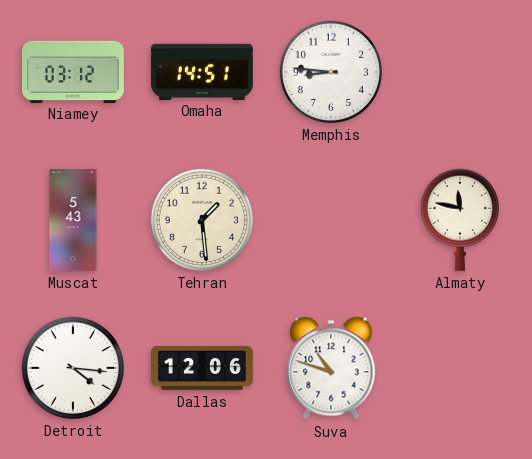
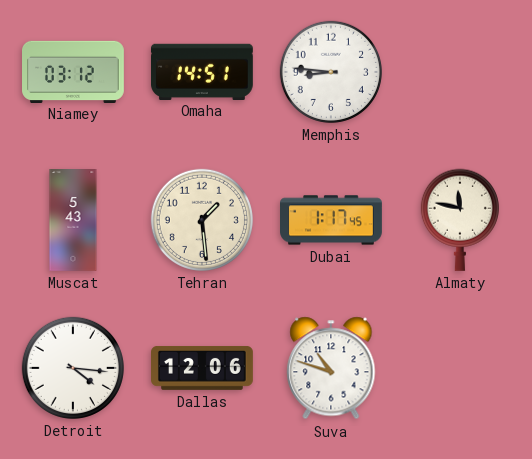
Dubai: none -> 1:17
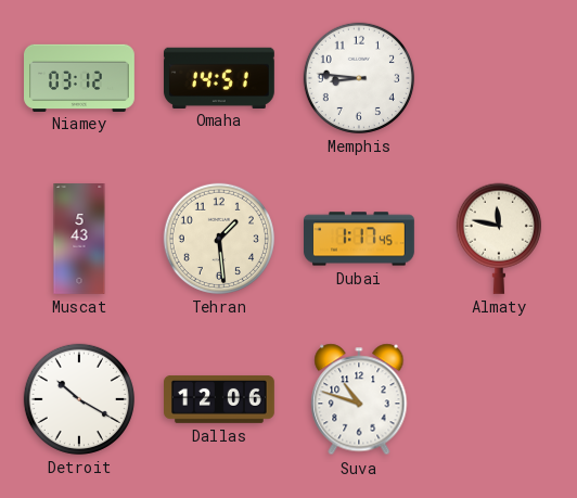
Detroit: 4:16 -> 10:20
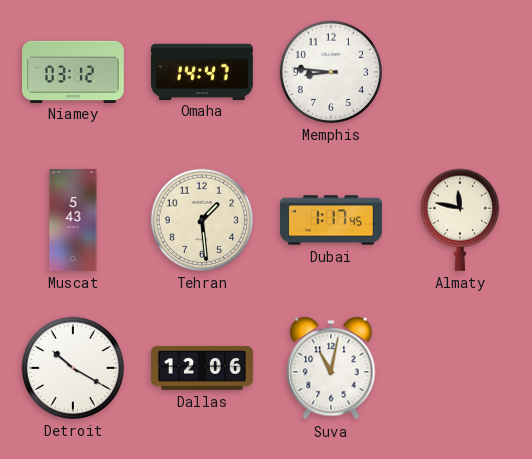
Omaha: 14:51 -> 14:47
Suva: 10:48 -> 11:02
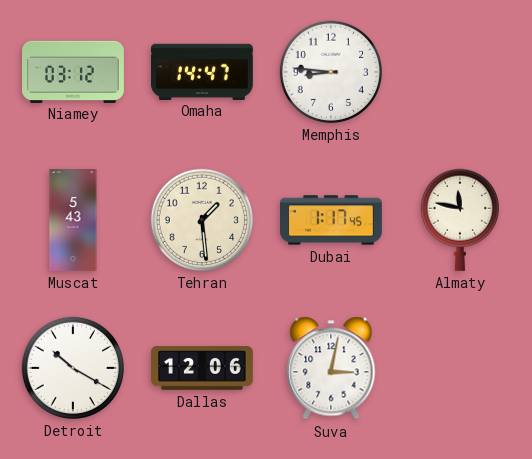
Suva: 11:02 -> 3:02
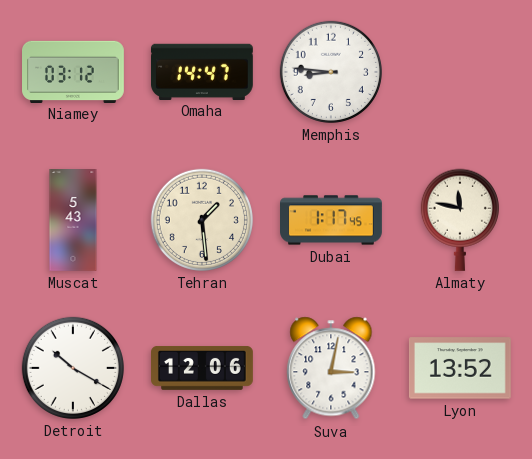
Lyon: none -> 13:52
